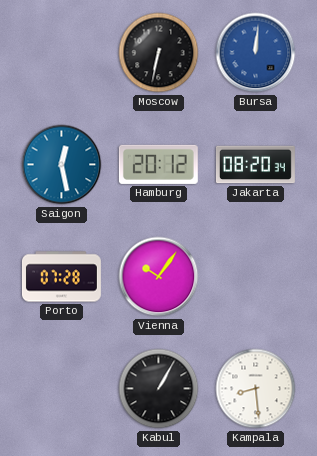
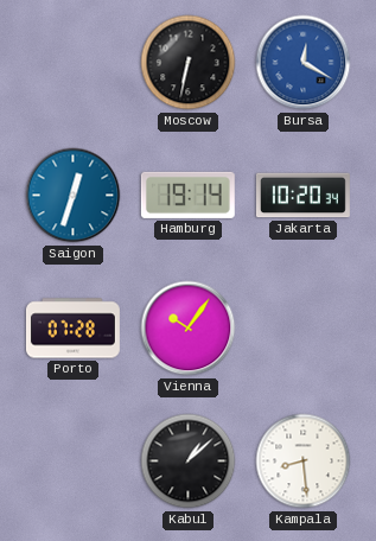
Bursa: 12:01 -> 12:20
Saigon: 12:28 -> 12:33
Hamburg: 20:12 -> 19:14
Jakarta: 08:20 -> 10:20
Kabul: 1:05 -> 1:08
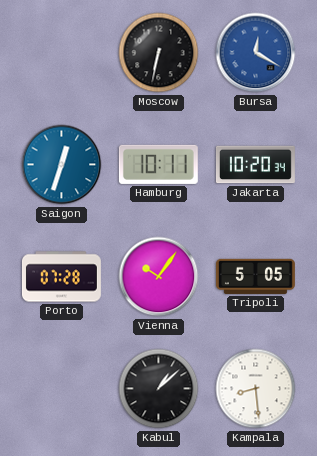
Hamburg: 19:14 -> 10:11
Tripoli: none -> 5:05
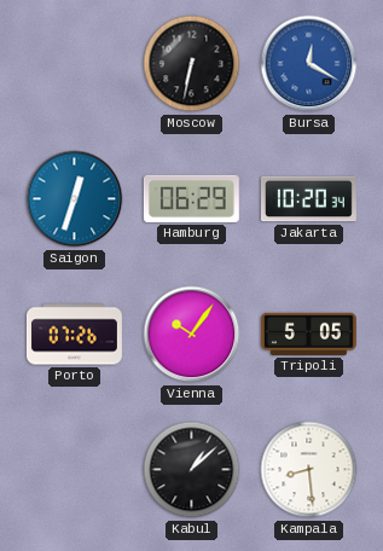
Hamburg: 10:11 -> 06:29
Porto: 07:28 -> 07:26
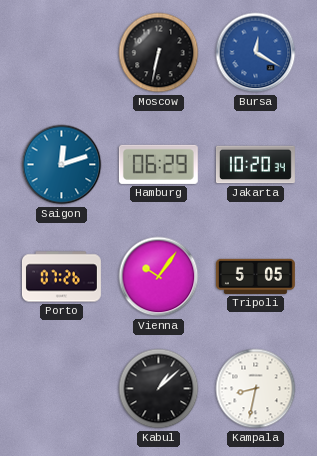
Saigon: 12:33 -> 12:12
Kampala: 8:29 -> 8:32
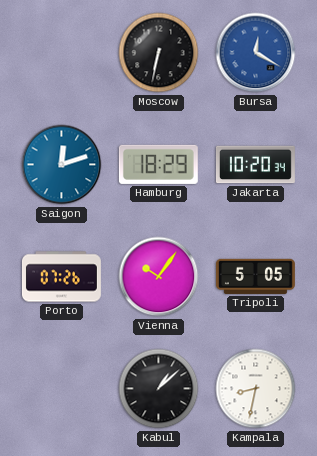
Hamburg: 06:29 -> 18:29
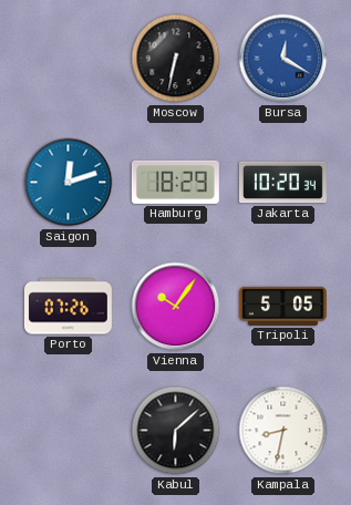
Kabul: 1:08 -> 6:08
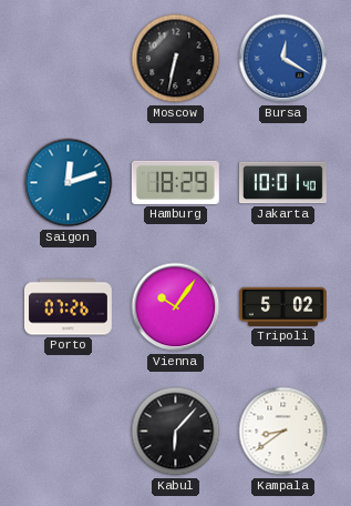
Jakarta: 10:20 -> 10:01
Tripoli: 5:05 -> 5:02
Kabul: 6:08 -> 6:07
Kampala: 8:32 -> 8:39
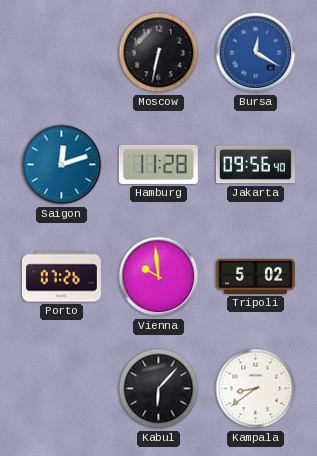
Hamburg: 18:29 -> 11:28
Jakarta: 10:01 -> 09:56
Vienna: 10:06 -> 9:59
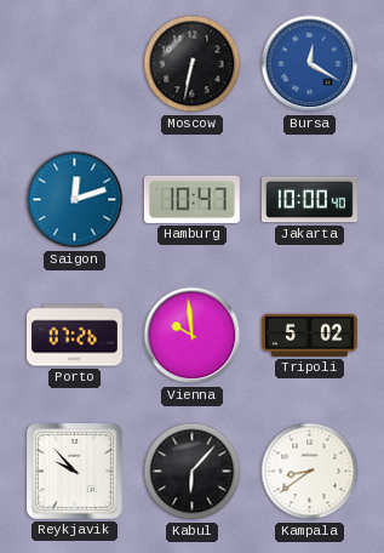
Hamburg: 11:28 -> 10:47
Jakarta: 09:56 -> 10:00
Reykjavik: none -> 9:53
